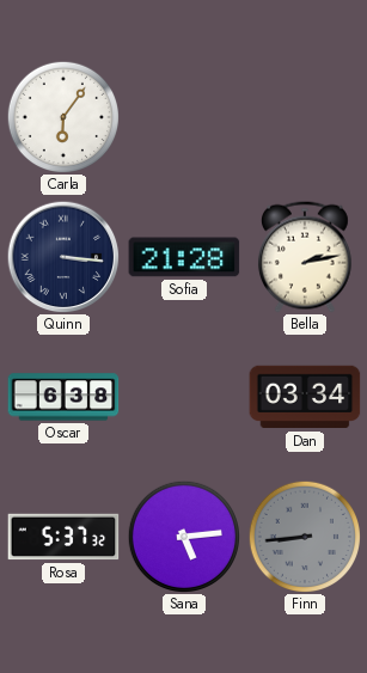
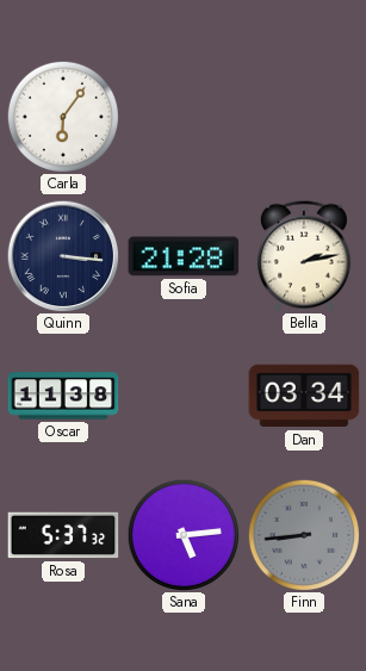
Oscar: 6:38 -> 11:38
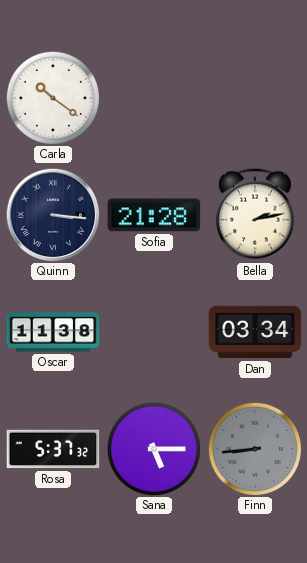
Carla: 6:06 -> 10:21
Sana: 5:14 -> 5:15
